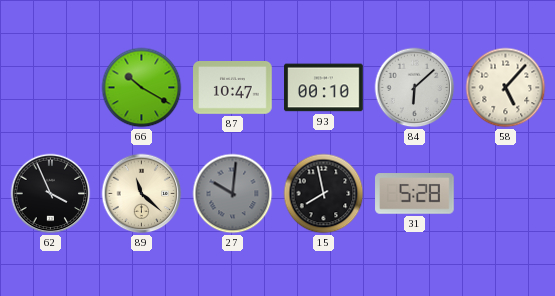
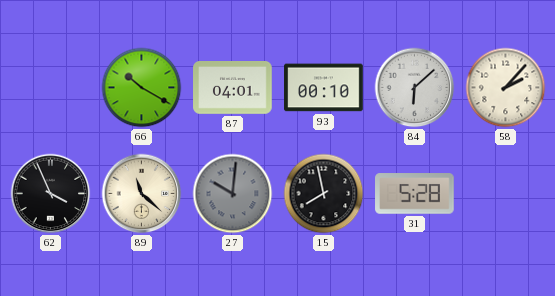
87: 10:47 -> 04:01
58: 5:07 -> 2:07
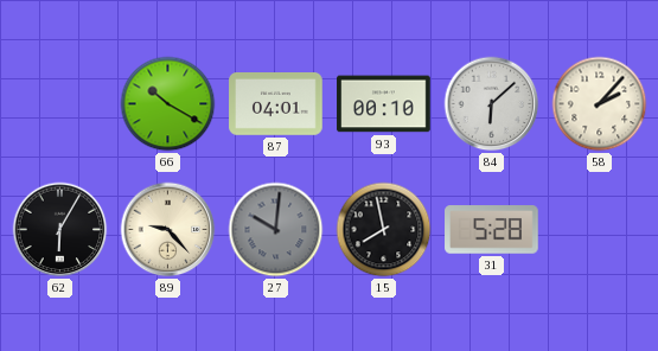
62: 3:56 -> 6:05
89: 11:22 -> 9:23
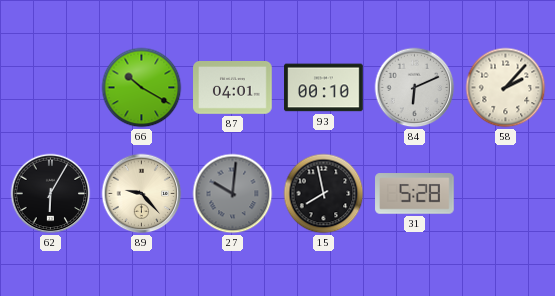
84: 6:08 -> 6:11
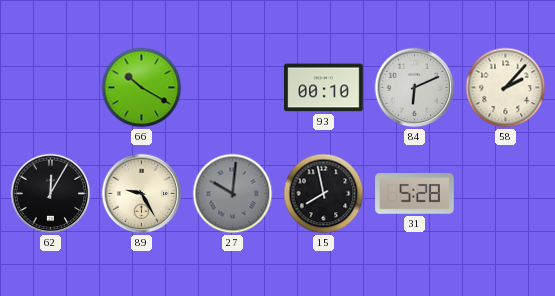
87: 04:01 -> none
62: 6:05 -> 12:05
89: 9:23 -> 9:25
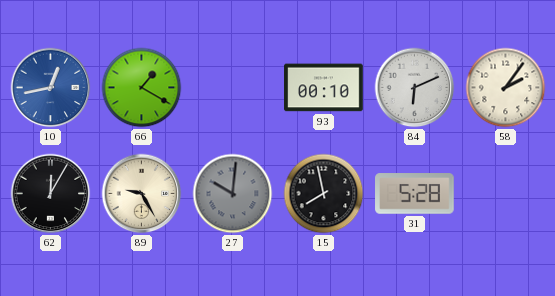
10: none -> 12:43
66: 10:20 -> 1:20
58: 2:07 -> 2:06
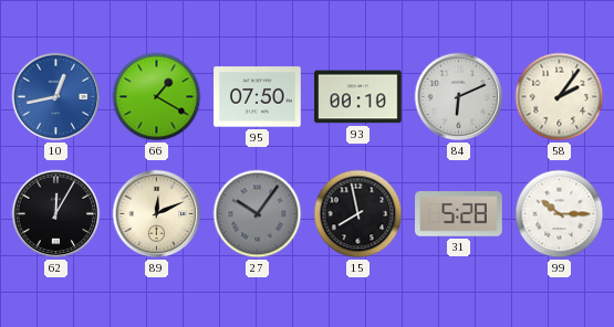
95: none -> 07:50
89: 9:25 -> 12:11
27: 10:01 -> 10:06
99: none -> 10:15
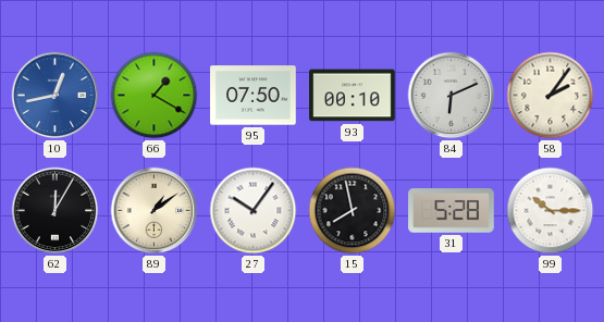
89: 12:11 -> 1:09
27 dial: grey -> white
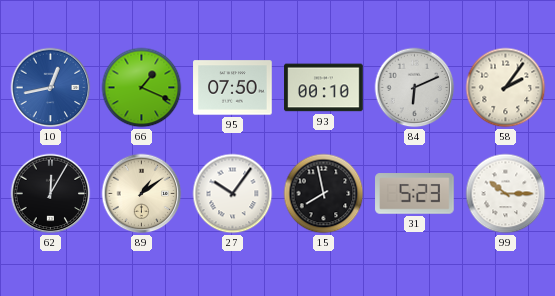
66: 1:20 -> 1:19
31: 5:28 -> 5:23
